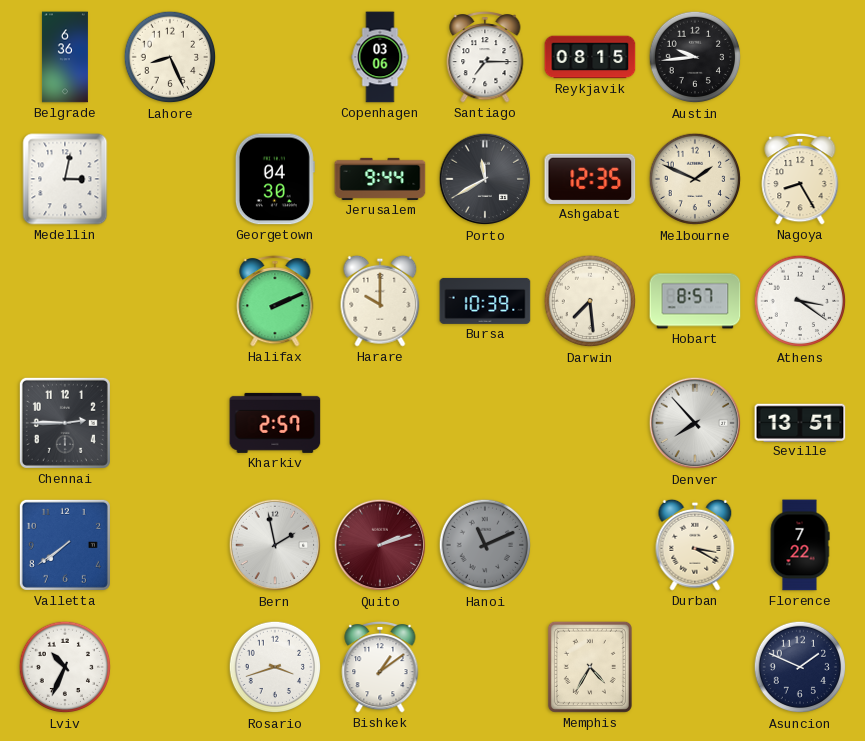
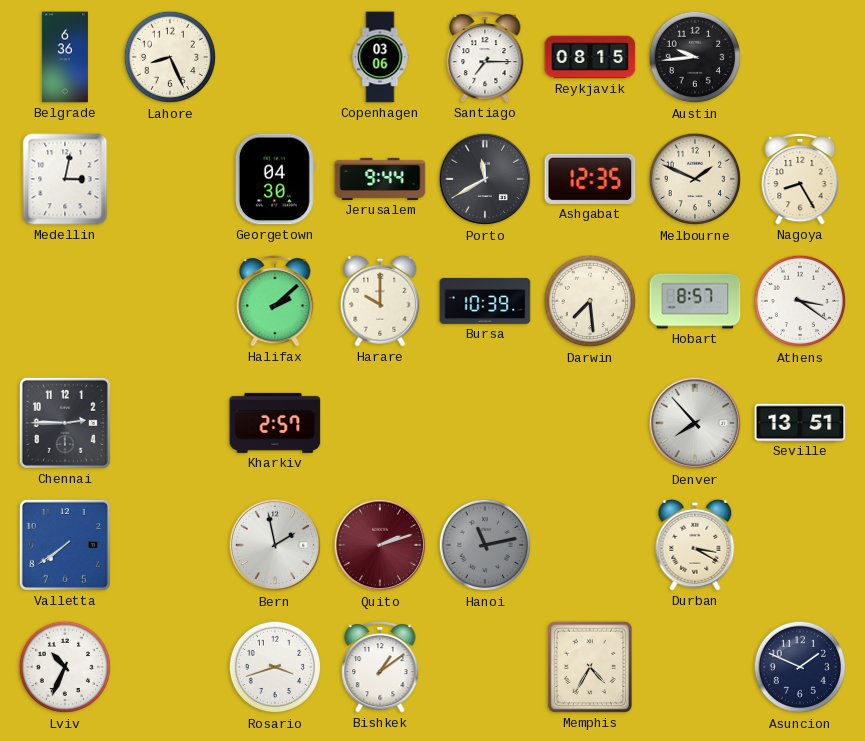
Halifax: 2:11 -> 2:08
Hanoi: 11:11 -> 11:13
Florence: 7:22 -> none
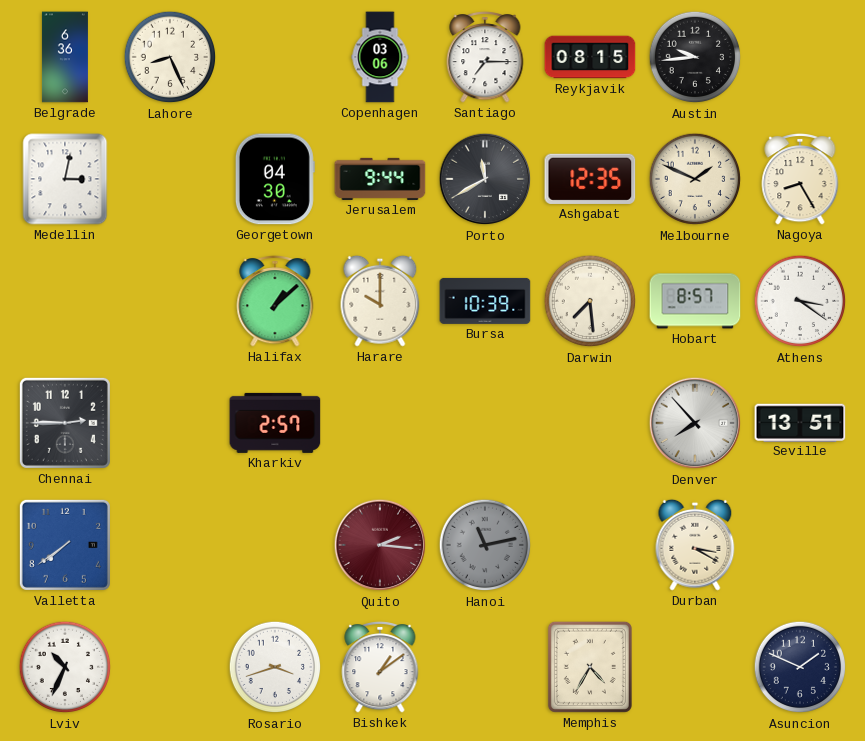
Halifax: 2:08 -> 1:08
Bern: 1:58 -> none
Quito: 2:12 -> 2:16
